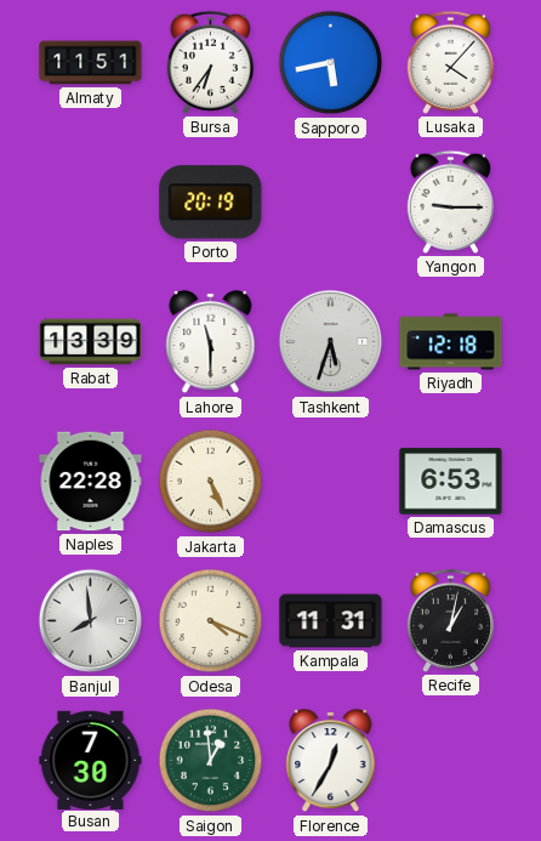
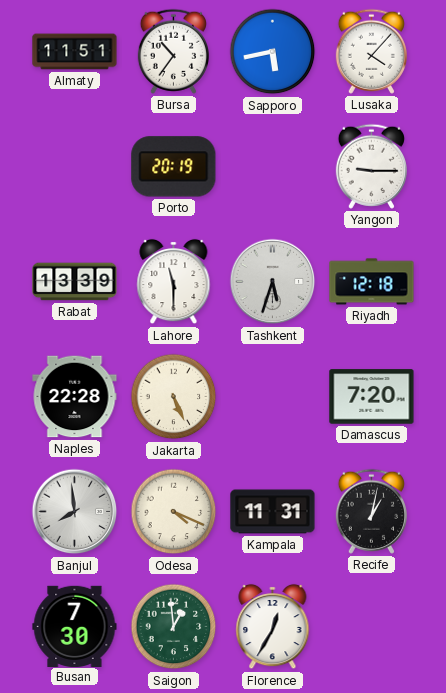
Bursa: 6:36 -> 10:36
Damascus: 6:53 -> 7:20
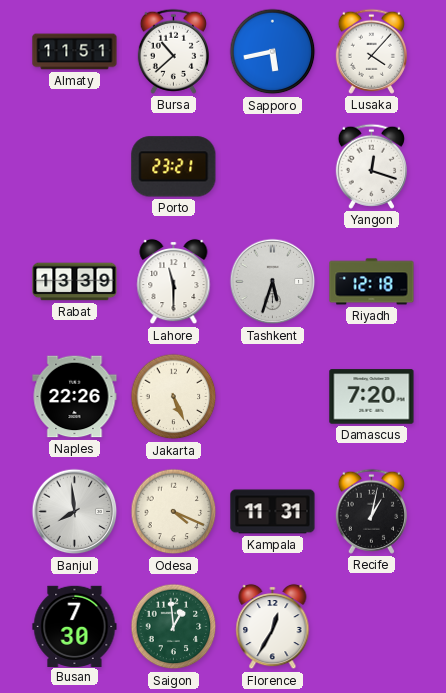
Bursa: 10:36 -> 10:38
Porto: 20:19 -> 23:21
Yangon: 9:15 -> 12:18
Naples: 22:28 -> 22:26
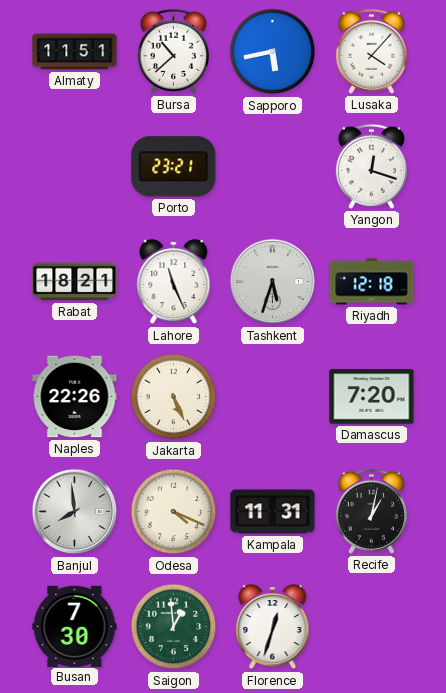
Rabat: 13:39 -> 18:21
Lahore: 11:30 -> 11:26
Florence: 12:35 -> 12:33
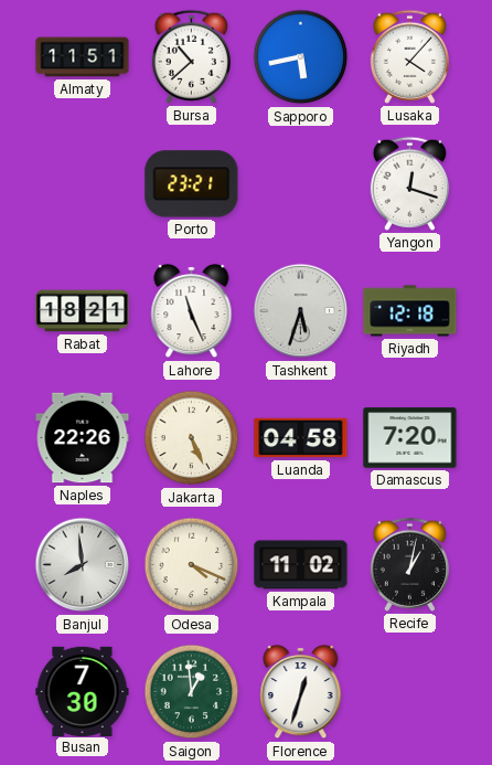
Luanda: none -> 04:58
Kampala: 11:31 -> 11:02
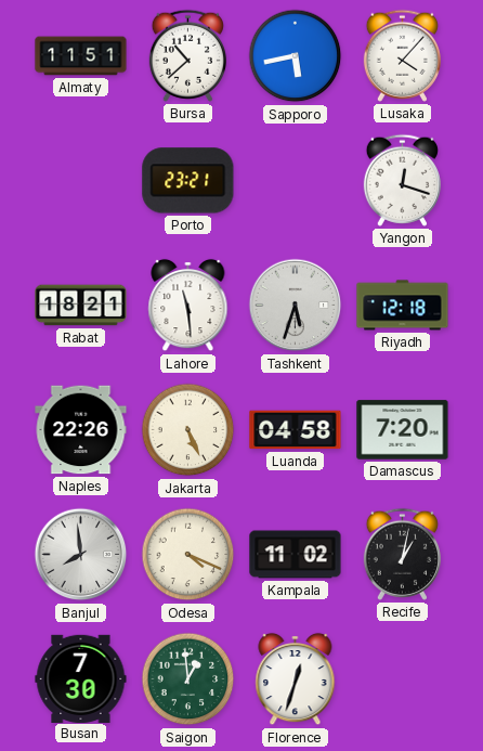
Lahore: 11:26 -> 11:29
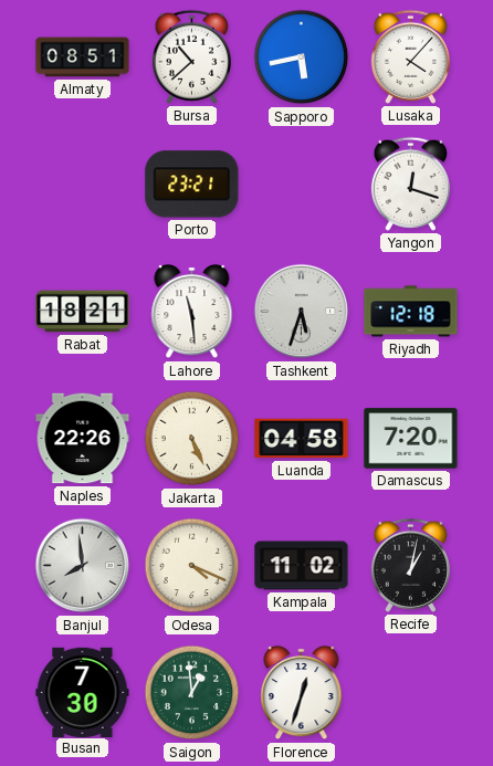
Almaty: 11:51 -> 08:51
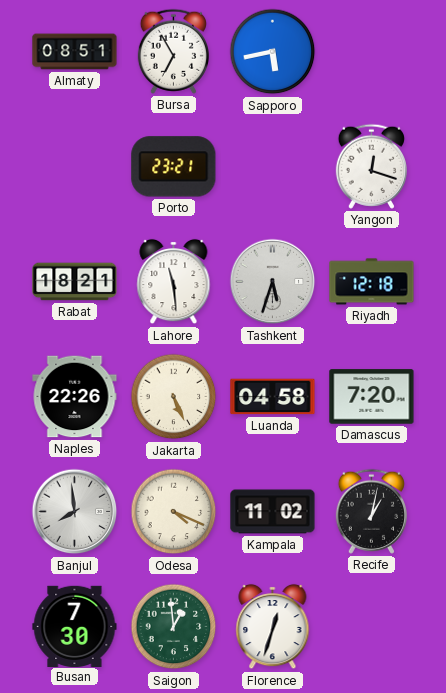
Bursa: 10:38 -> 6:55
Lusaka: 4:07 -> none
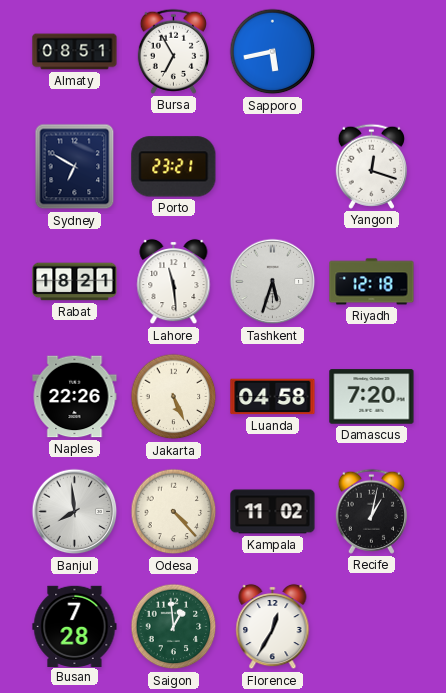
Sydney: none -> 6:50
Odesa: 4:19 -> 4:23
Busan: 7:30 -> 7:28
Florence: 12:33 -> 12:35
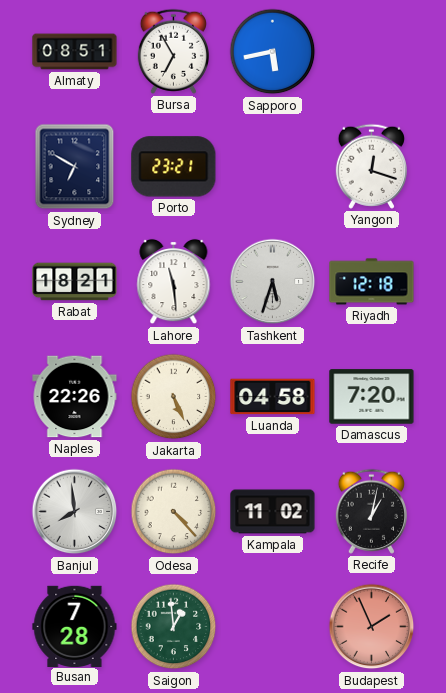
Florence: 12:35 -> none
Budapest: none -> 1:56
